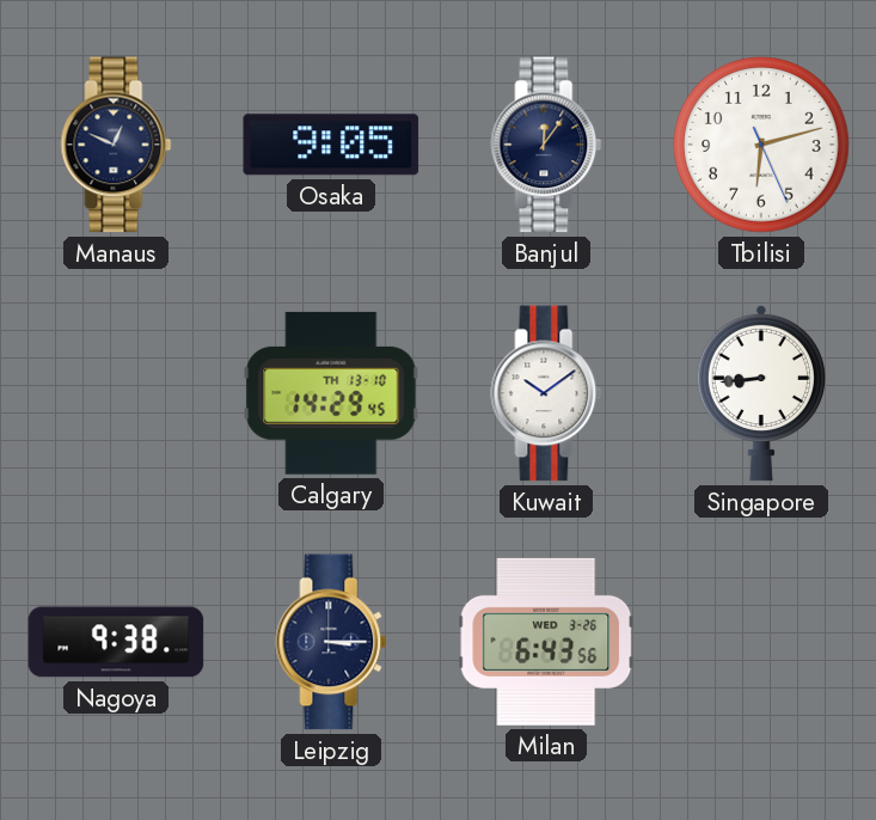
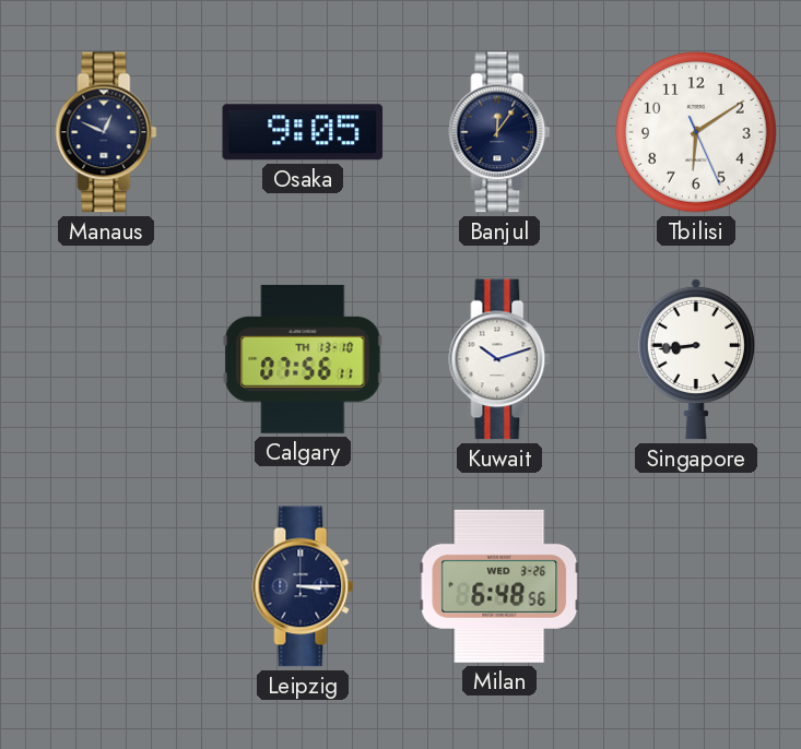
Tbilisi: 6:12 -> 6:09
Calgary: 14:29 -> 07:56
Kuwait: 10:09 -> 10:12
Nagoya: 9:38 -> none
Milan: 6:43 -> 6:48
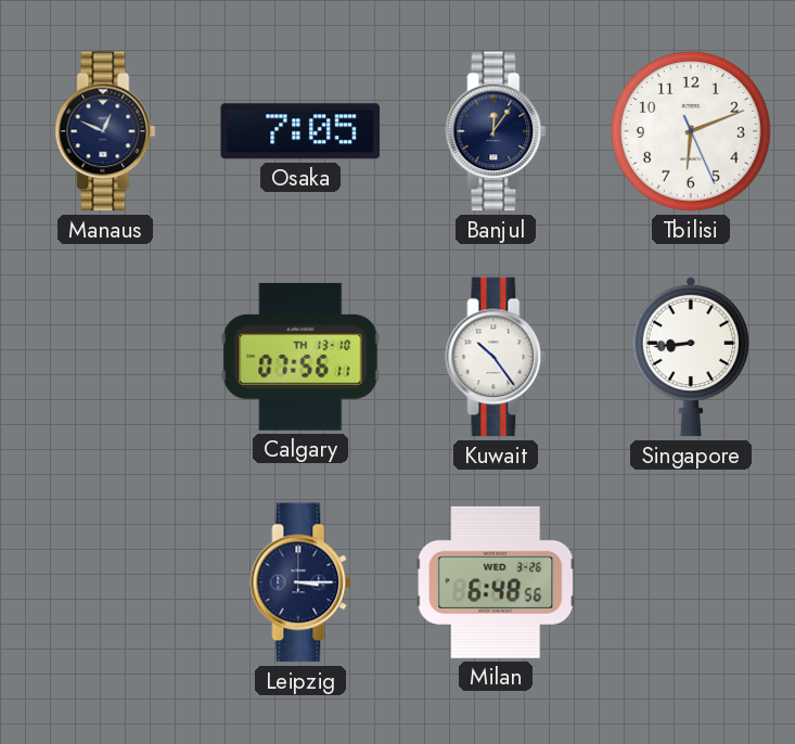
Osaka: 9:05 -> 7:05
Tbilisi: 6:09 -> 6:11
Kuwait: 10:12 -> 10:24
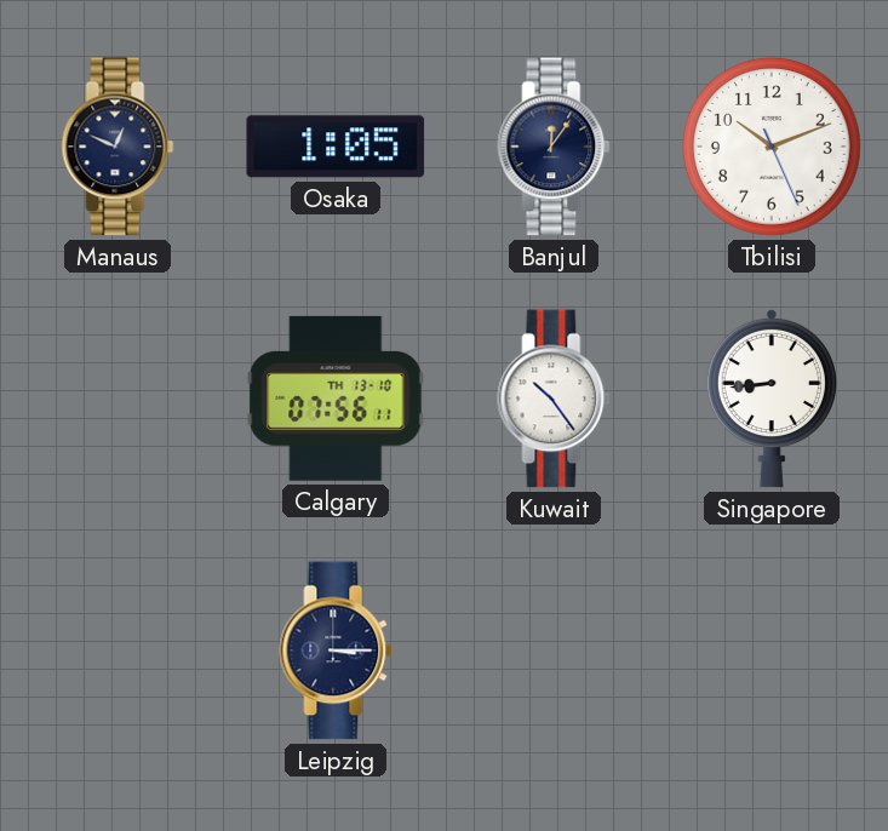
Osaka: 7:05 -> 1:05
Tbilisi: 6:11 -> 10:11
Milan: 6:48 -> none
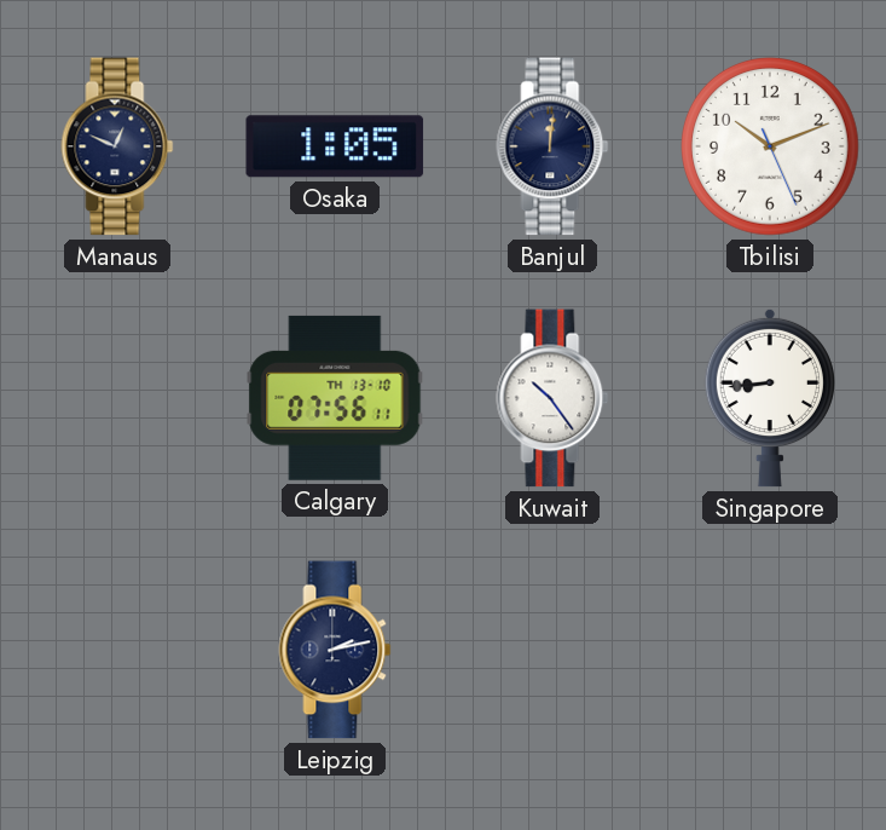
Banjul: 12:06 -> 12:01
Leipzig: 3:15 -> 2:13
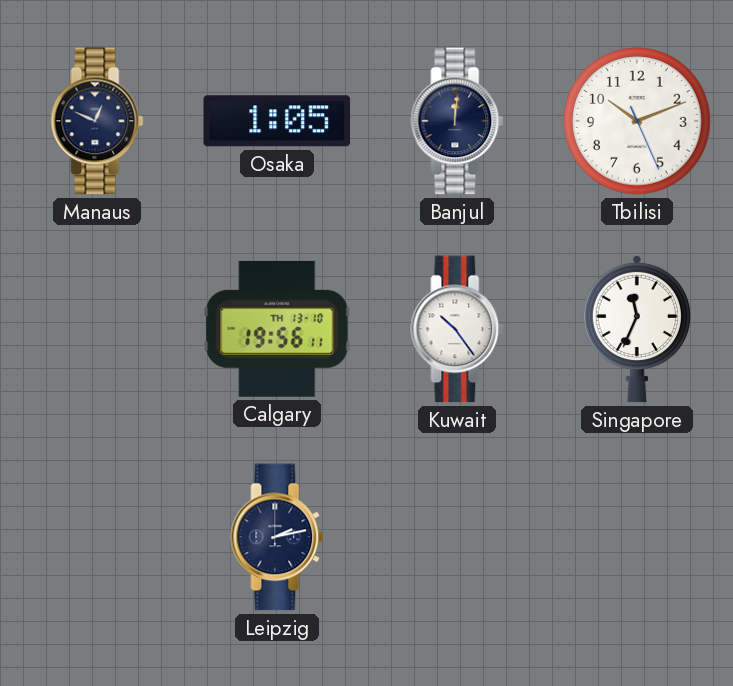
Calgary: 07:56 -> 19:56
Singapore: 8:44 -> 11:34
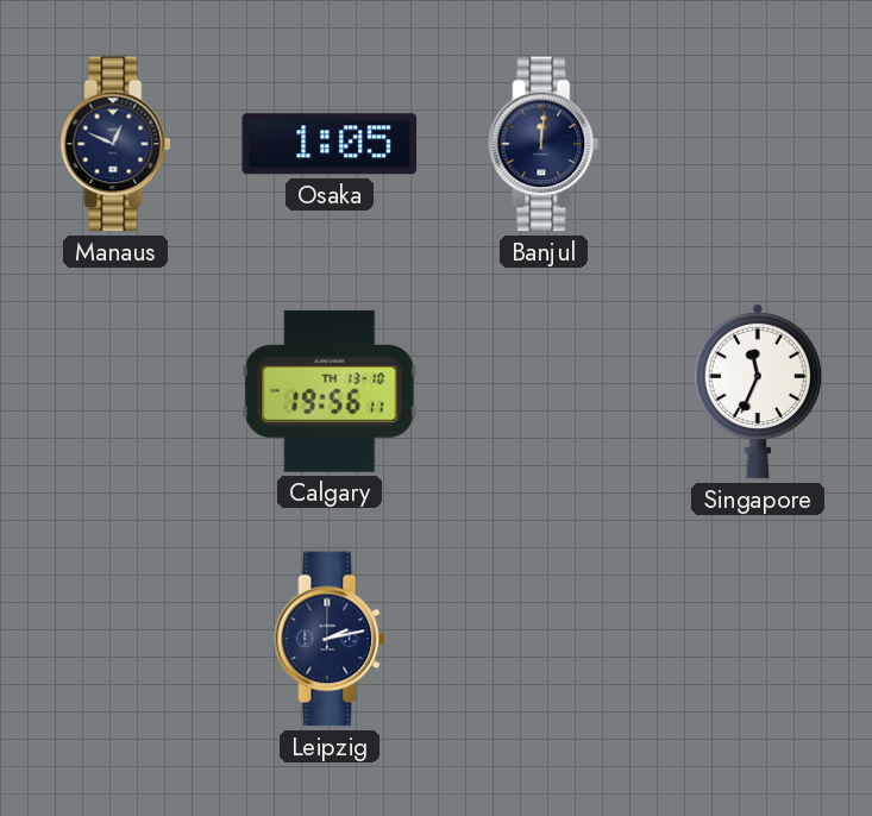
Tbilisi: 10:11 -> none
Kuwait: 10:24 -> none
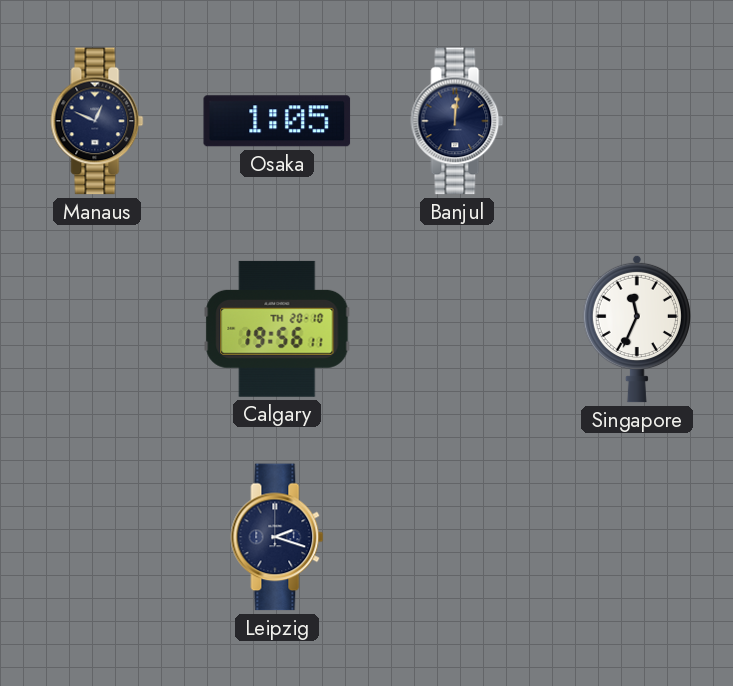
Calgary date: TH 13-10 -> TH 20-10
Leipzig: 2:13 -> 2:18
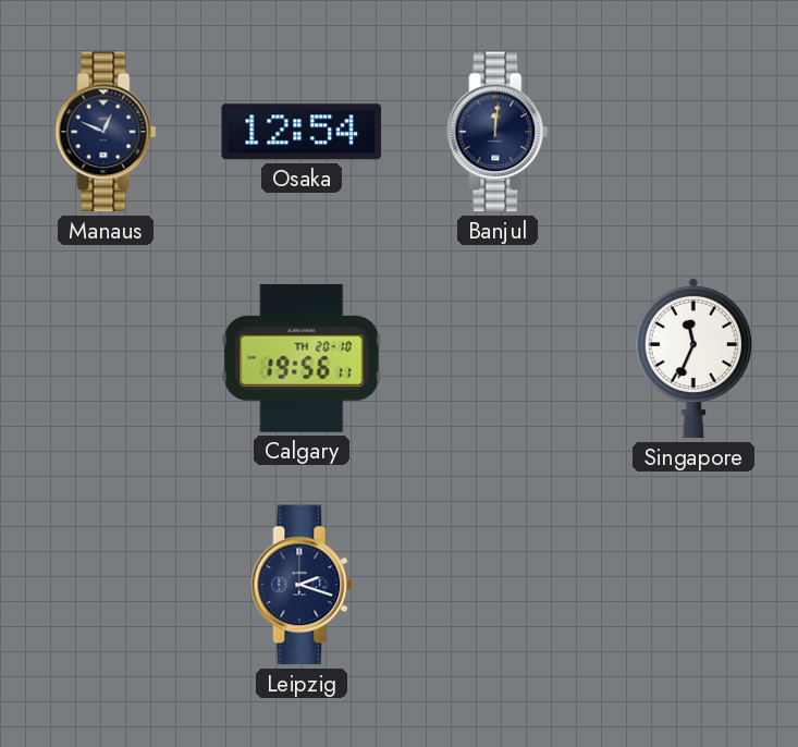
Osaka: 1:05 -> 12:54
